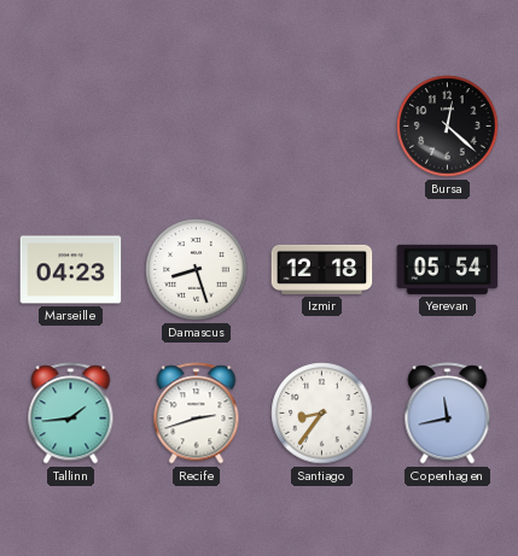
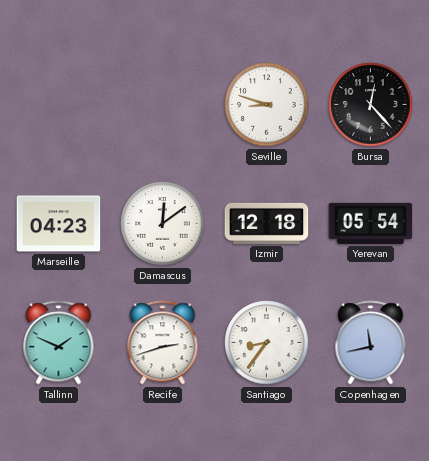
Seville: none -> 8:48
Bursa: 12:22 -> 12:23
Damascus: 8:27 -> 12:09
Tallinn: 1:44 -> 1:49
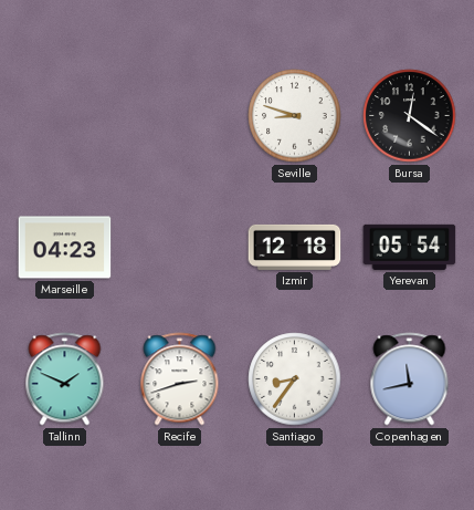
Bursa: 12:23 -> 12:21
Damascus: 12:09 -> none
